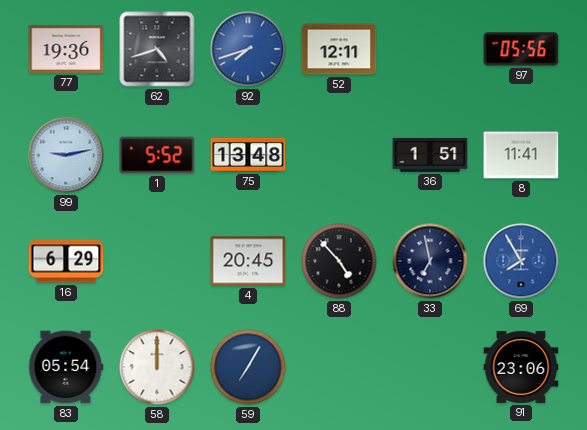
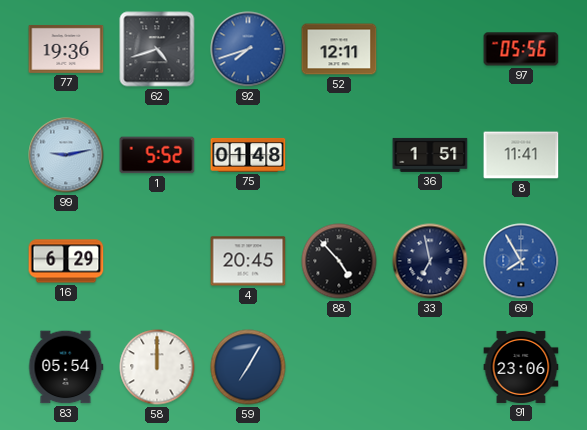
75: 13:48 -> 01:48
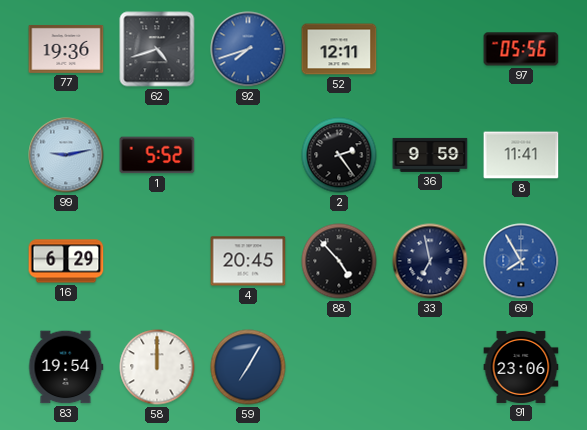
75: 01:48 -> none
2: none -> 2:24
36: 1:51 -> 9:59
83: 05:54 -> 19:54
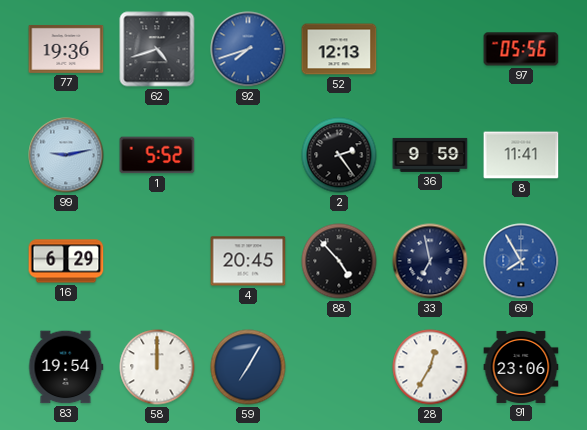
52: 12:11 -> 12:13
28: none -> 12:35
